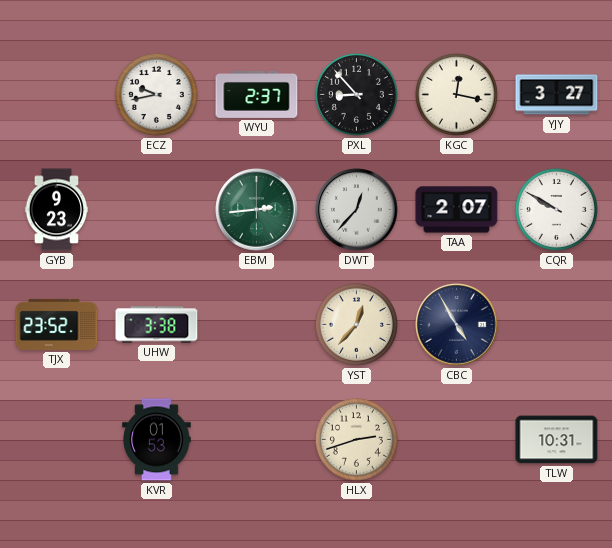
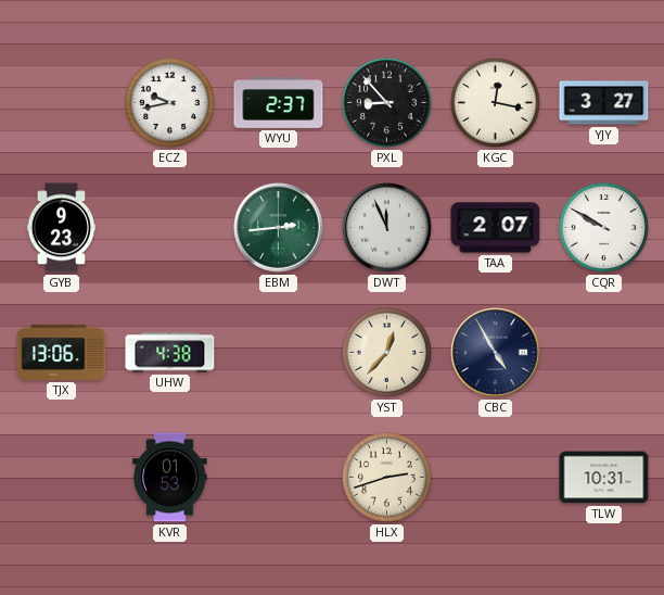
DWT: 12:37 -> 11:56
TJX: 23:52 -> 13:06
UHW: 3:38 -> 4:38
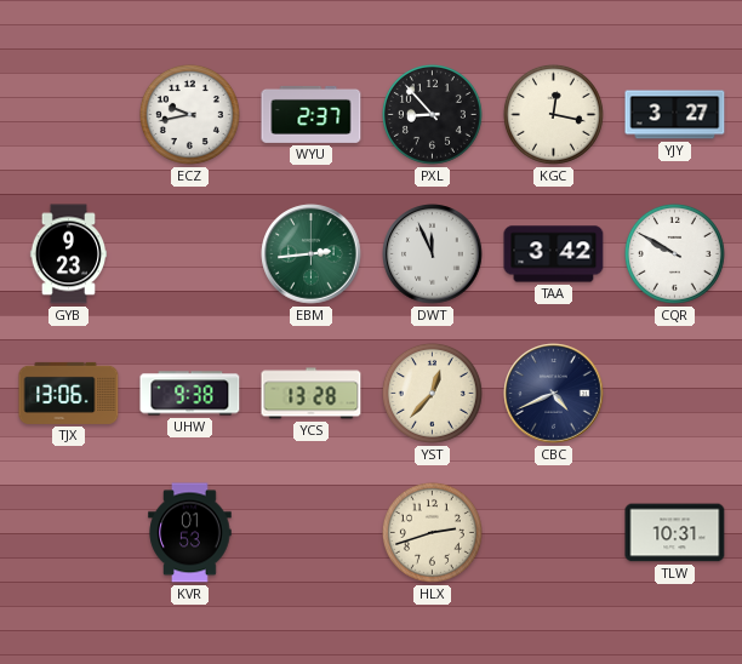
TAA: 2:07 -> 3:42
UHW: 4:38 -> 9:38
YCS: none -> 13:28
CBC: 4:55 -> 4:41
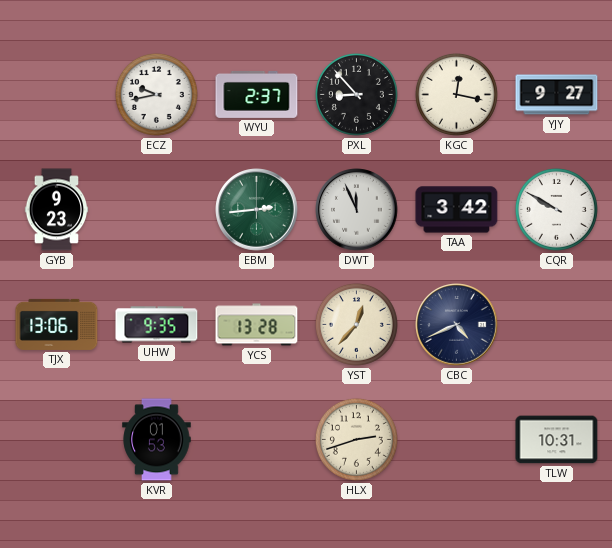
YJY: 3:27 -> 9:27
UHW: 9:38 -> 9:35
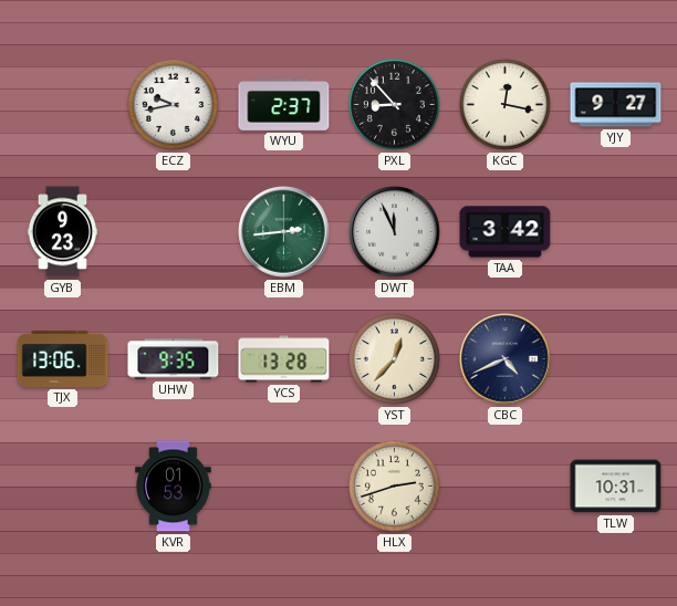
CQR: 9:50 -> none
